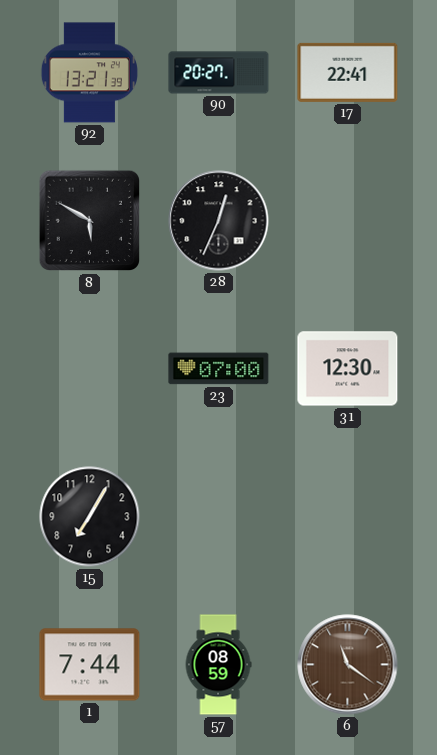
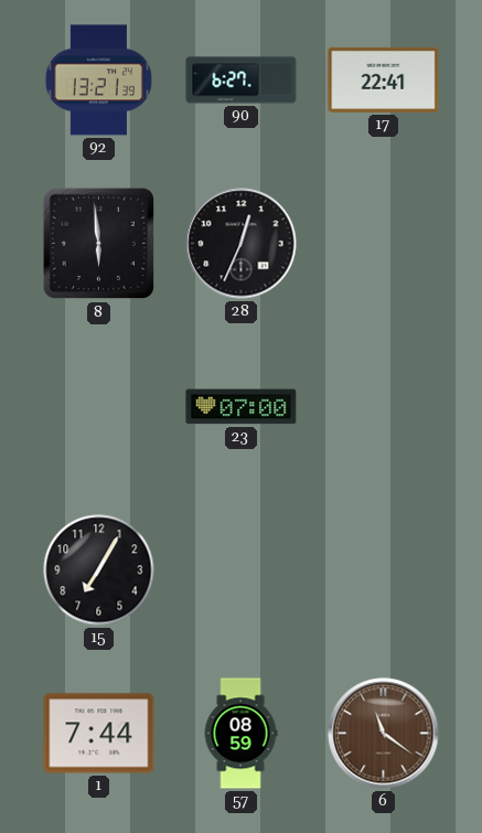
90: 20:27 -> 6:27
8: 5:50 -> 5:59
31: 12:30 -> none
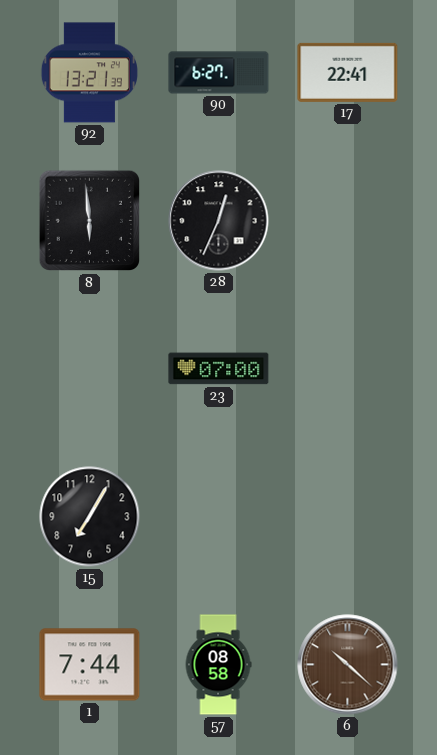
57: 08:59 -> 08:58
6: 11:21 -> 10:22
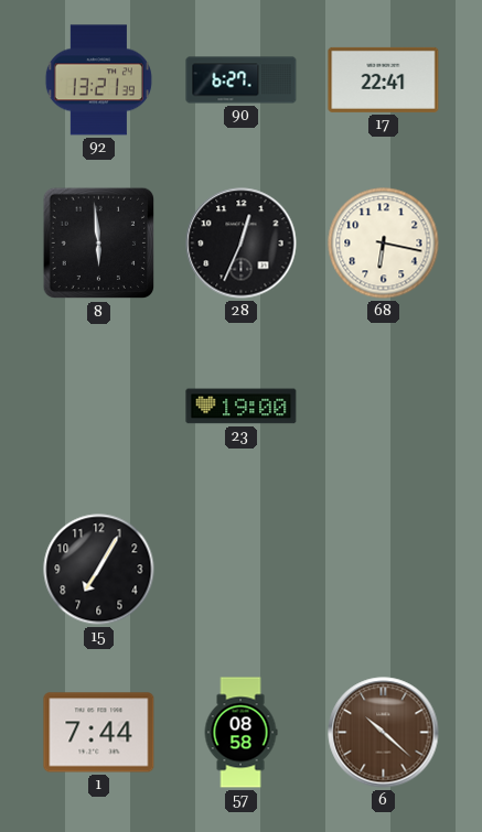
68: none -> 6:17
23: 07:00 -> 19:00
